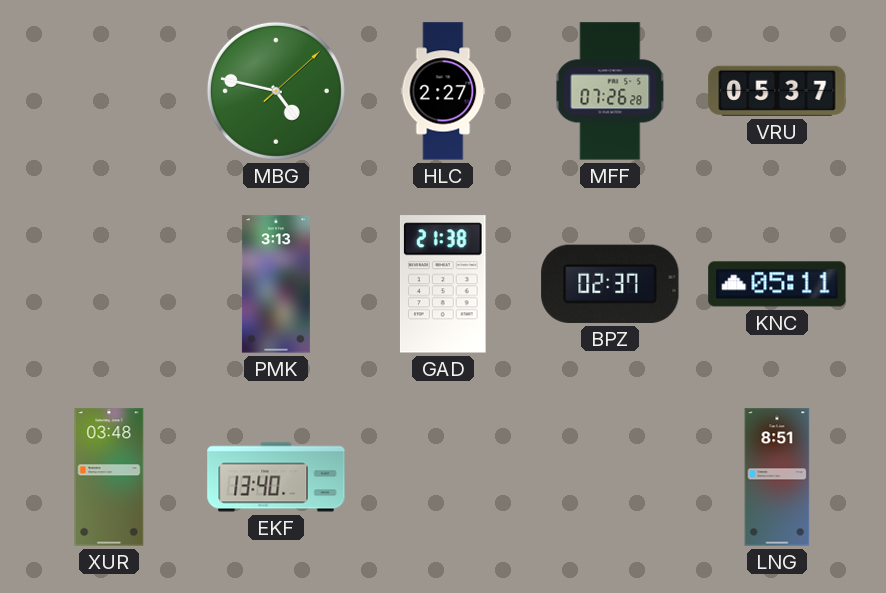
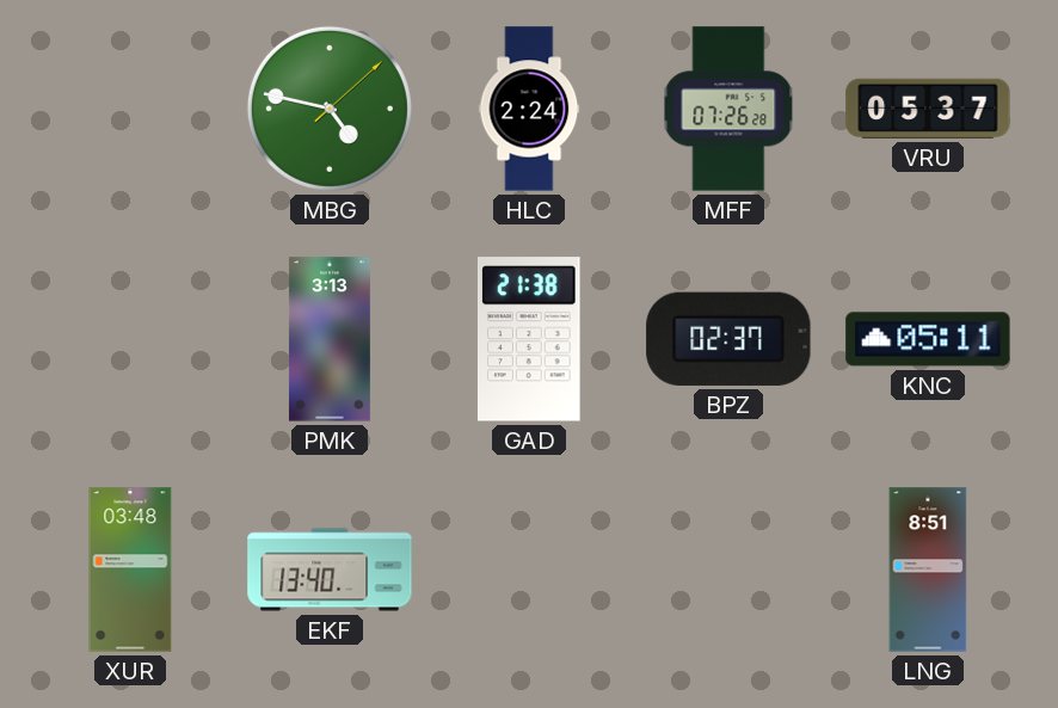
HLC: 2:27 -> 2:24
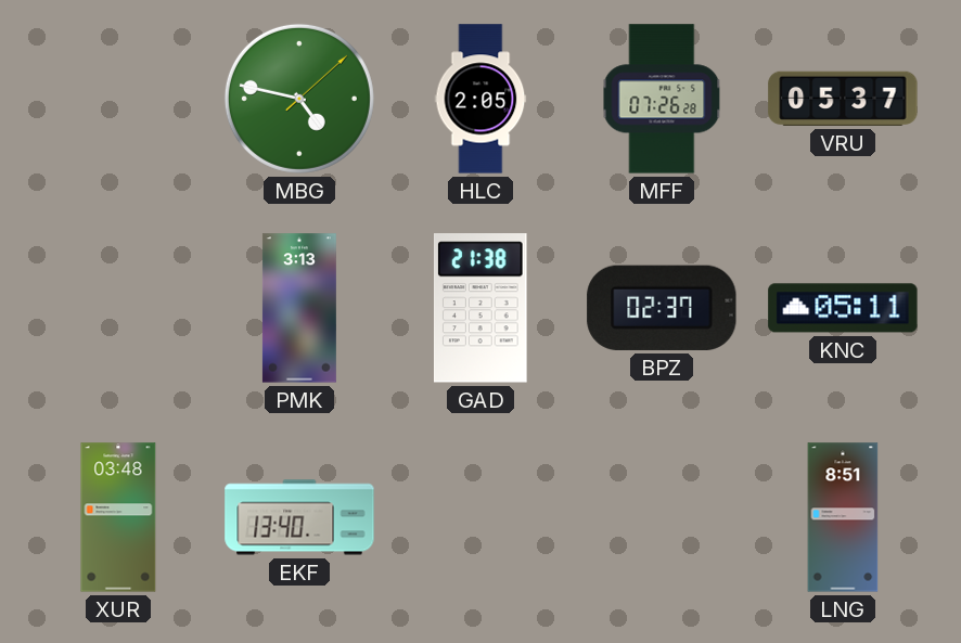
HLC: 2:24 -> 2:05
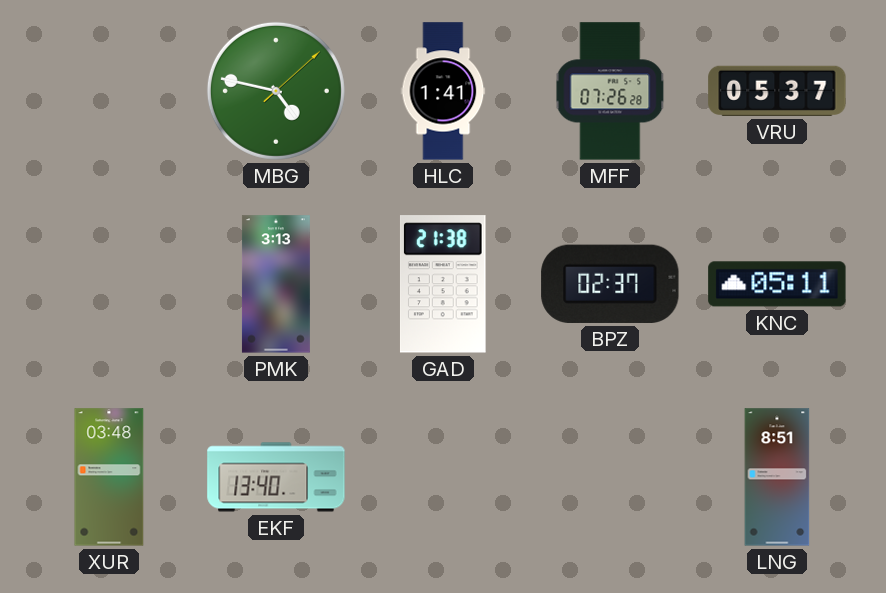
HLC: 2:05 -> 1:41
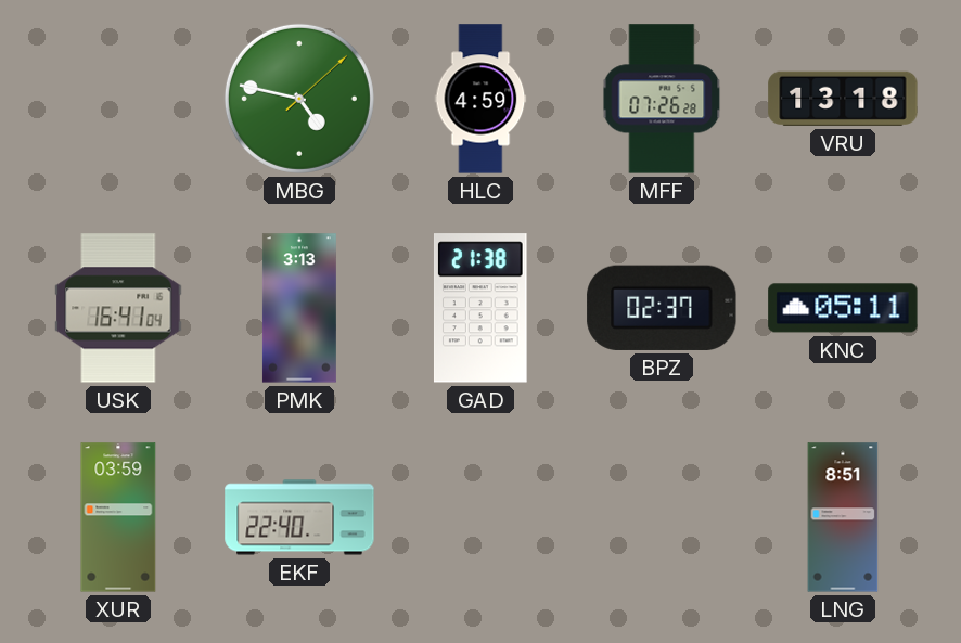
HLC: 1:41 -> 4:59
VRU: 05:37 -> 13:18
USK: none -> 16:41
XUR: 03:48 -> 03:59
EKF: 13:40 -> 22:40
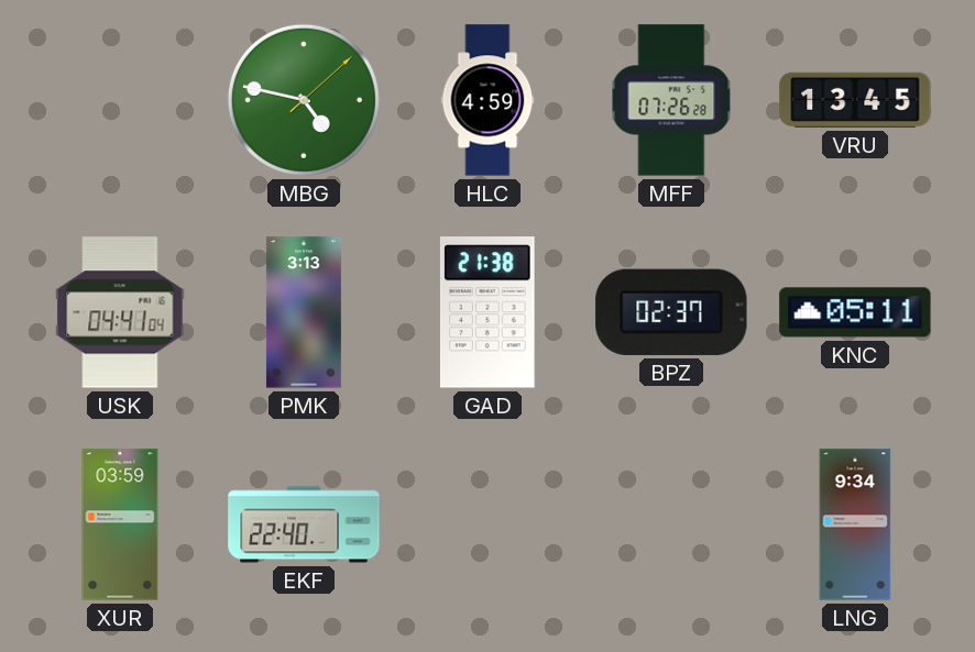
VRU: 13:18 -> 13:45
USK: 16:41 -> 04:41
LNG: 8:51 -> 9:34
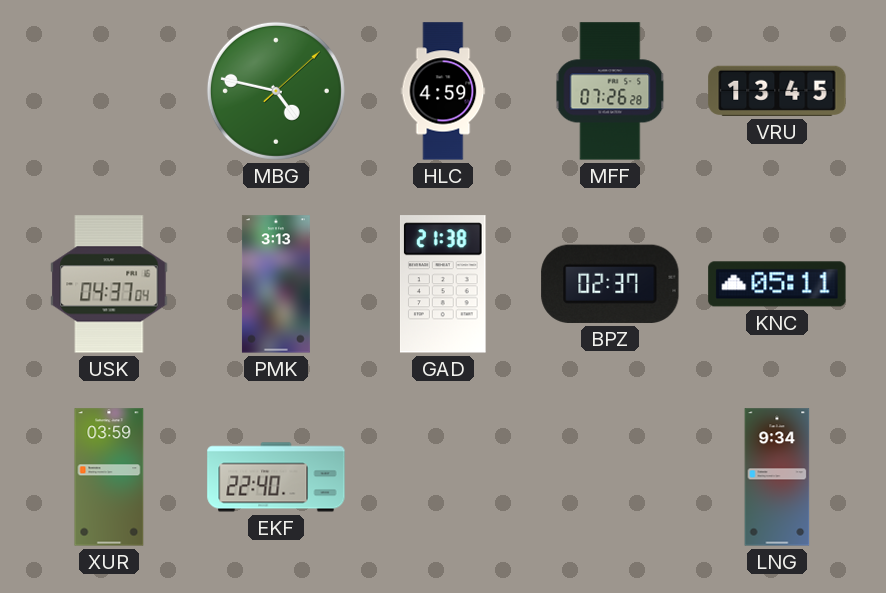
USK: 04:41 -> 04:37
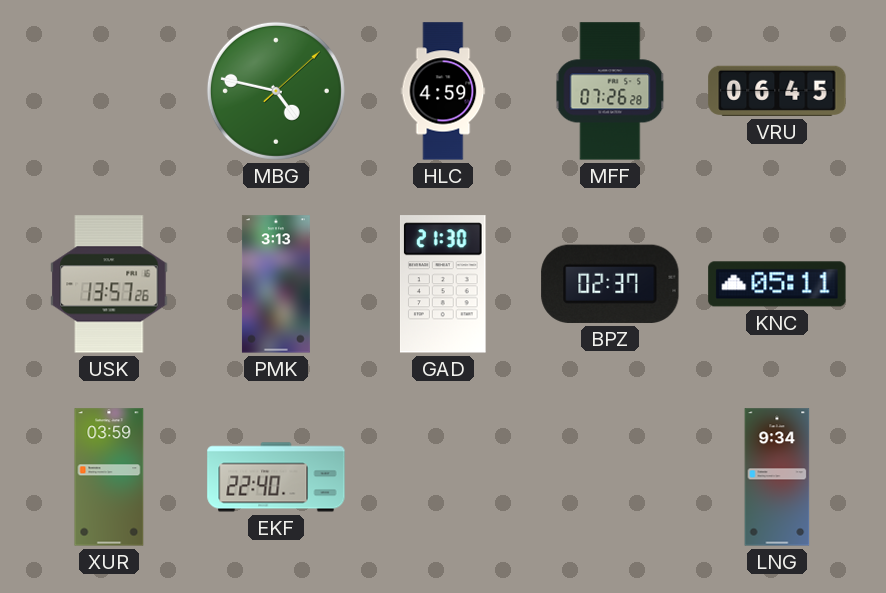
VRU: 13:45 -> 06:45
USK: 04:37 -> 13:57
GAD: 21:38 -> 21:30
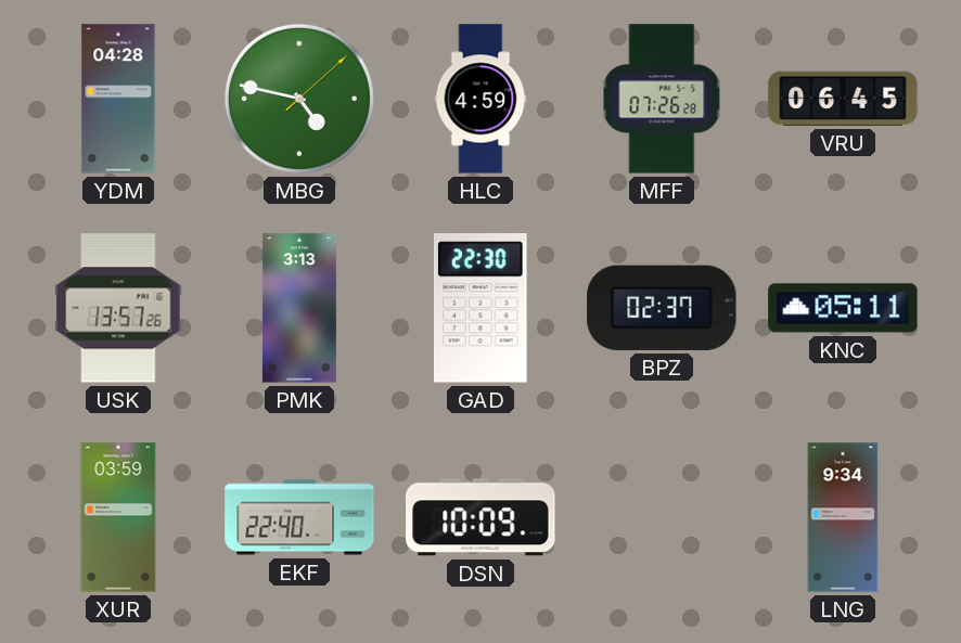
YDM: none -> 04:28
GAD: 21:30 -> 22:30
DSN: none -> 10:09
